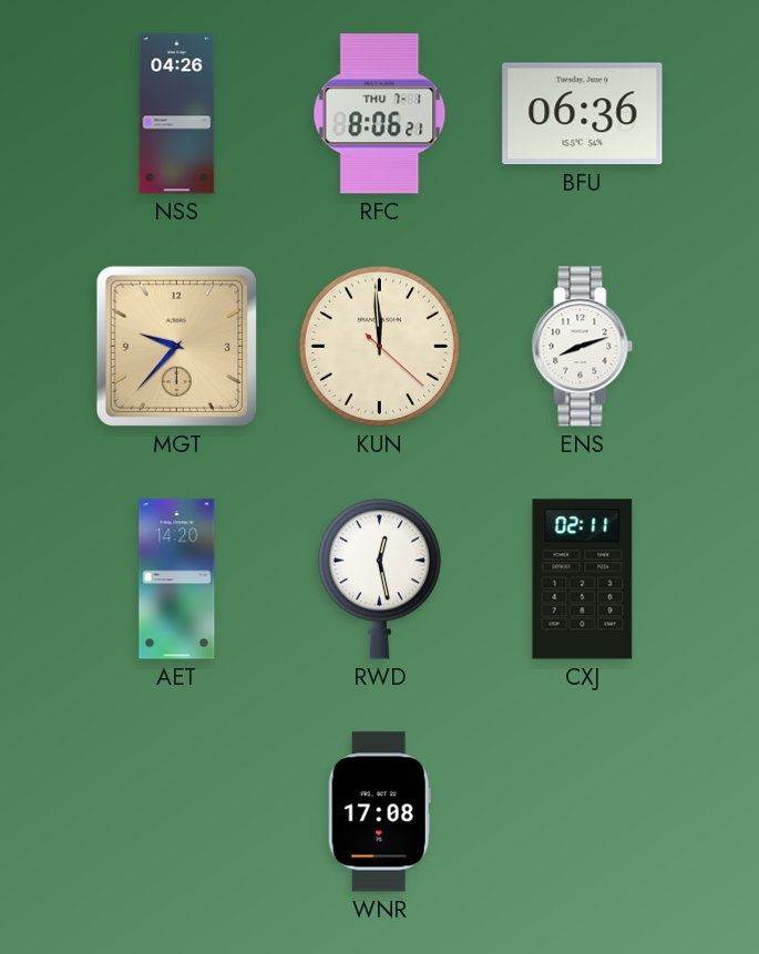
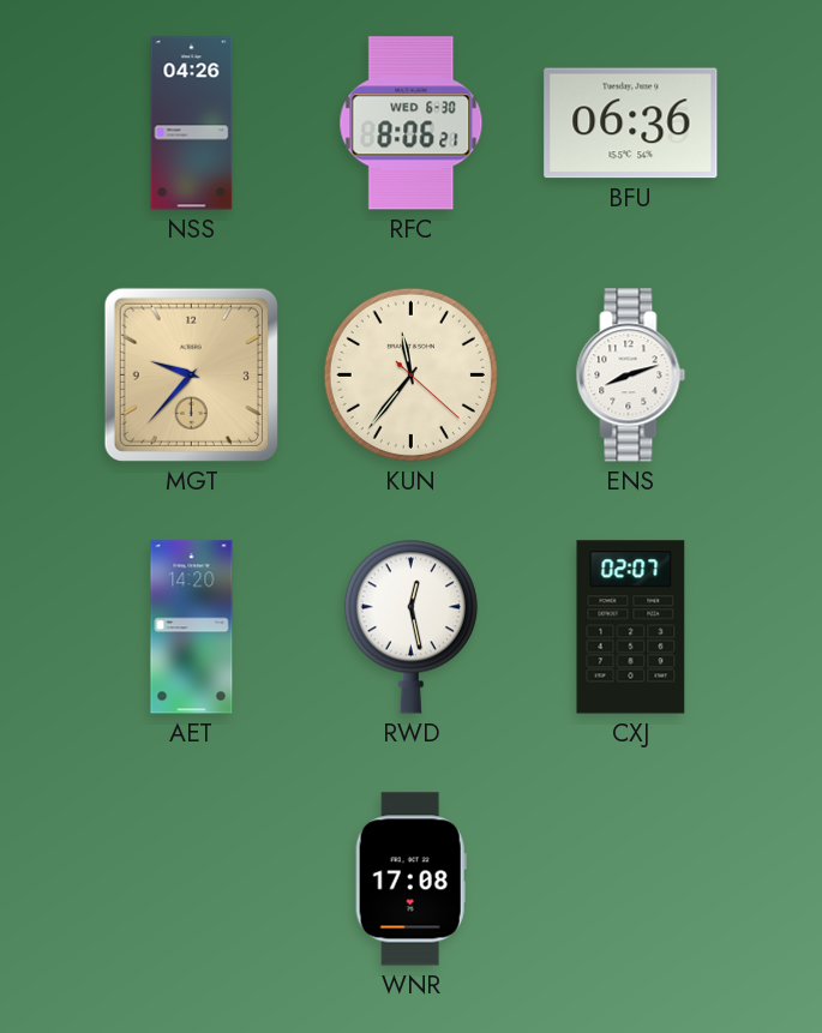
RFC date: THU 7-1 -> WED 6-30
KUN: 11:59 -> 11:36
CXJ: 02:11 -> 02:07
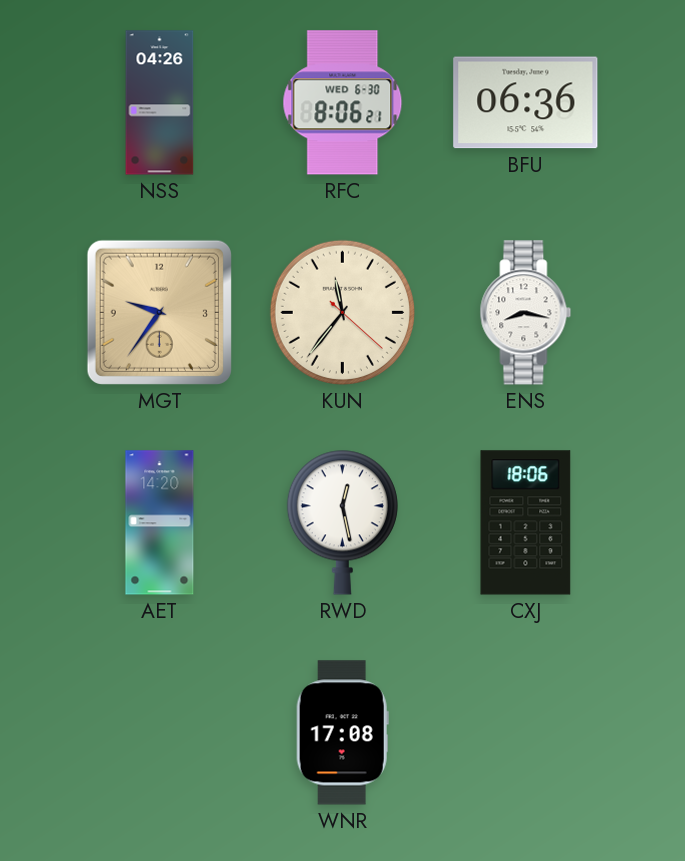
MGT: 9:37 -> 9:36
ENS: 8:12 -> 8:17
CXJ: 02:07 -> 18:06
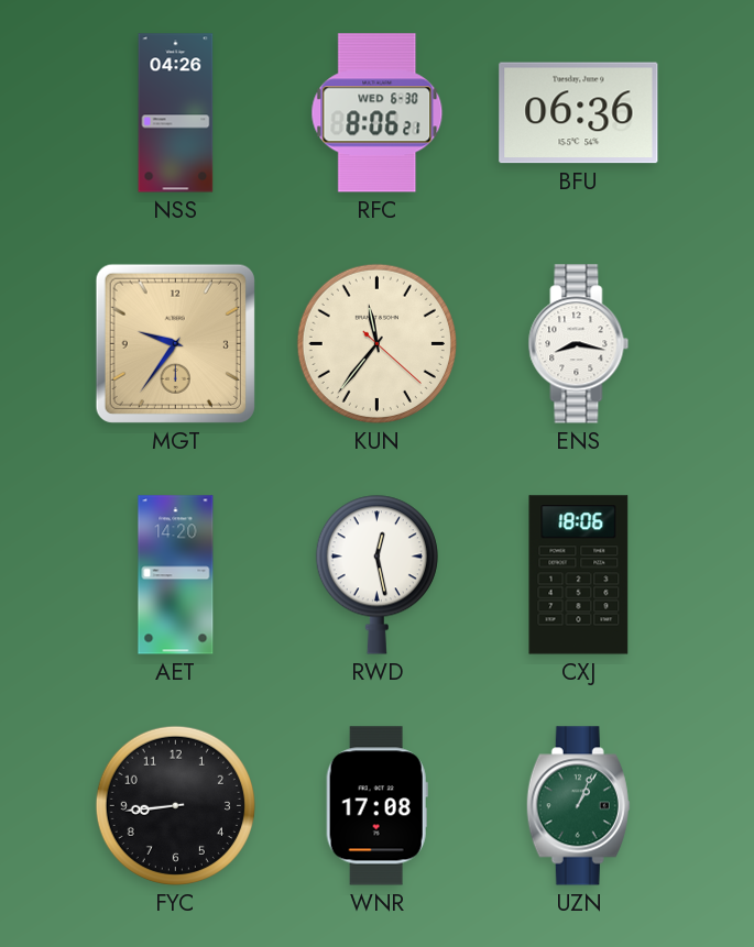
FYC: none -> 8:44
UZN: none -> 1:04
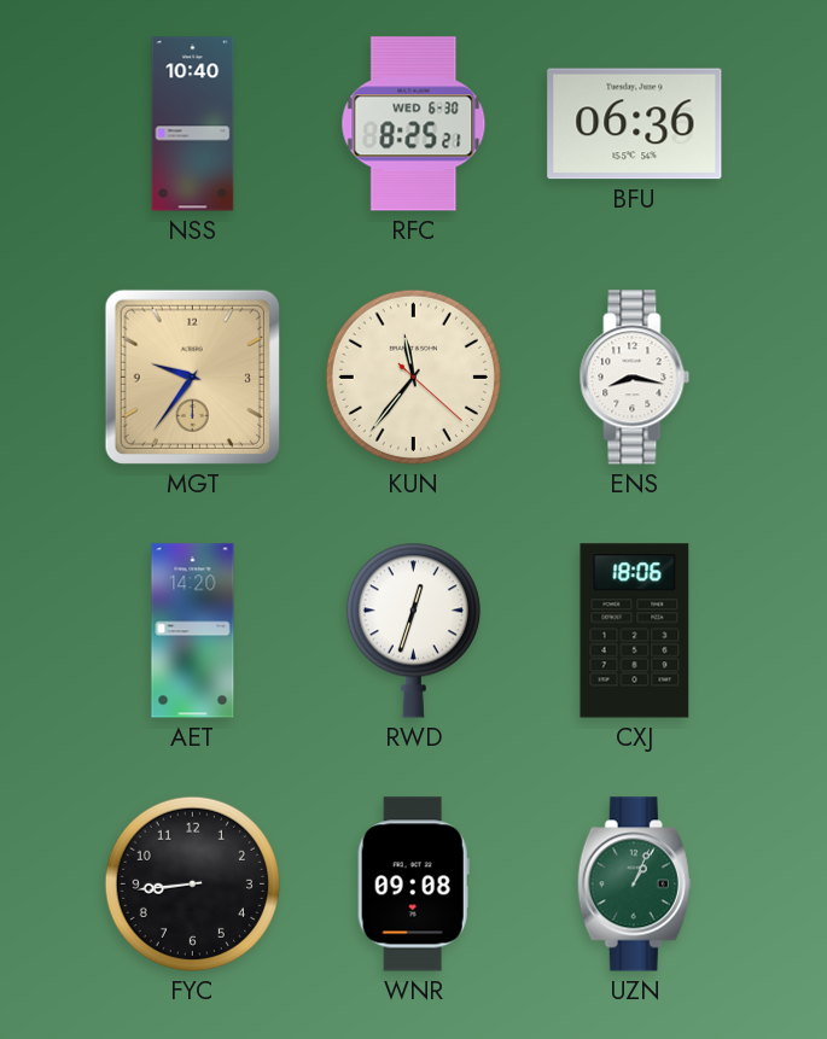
NSS: 04:26 -> 10:40
RFC: 8:06 -> 8:25
RWD: 12:28 -> 12:33
WNR: 17:08 -> 09:08
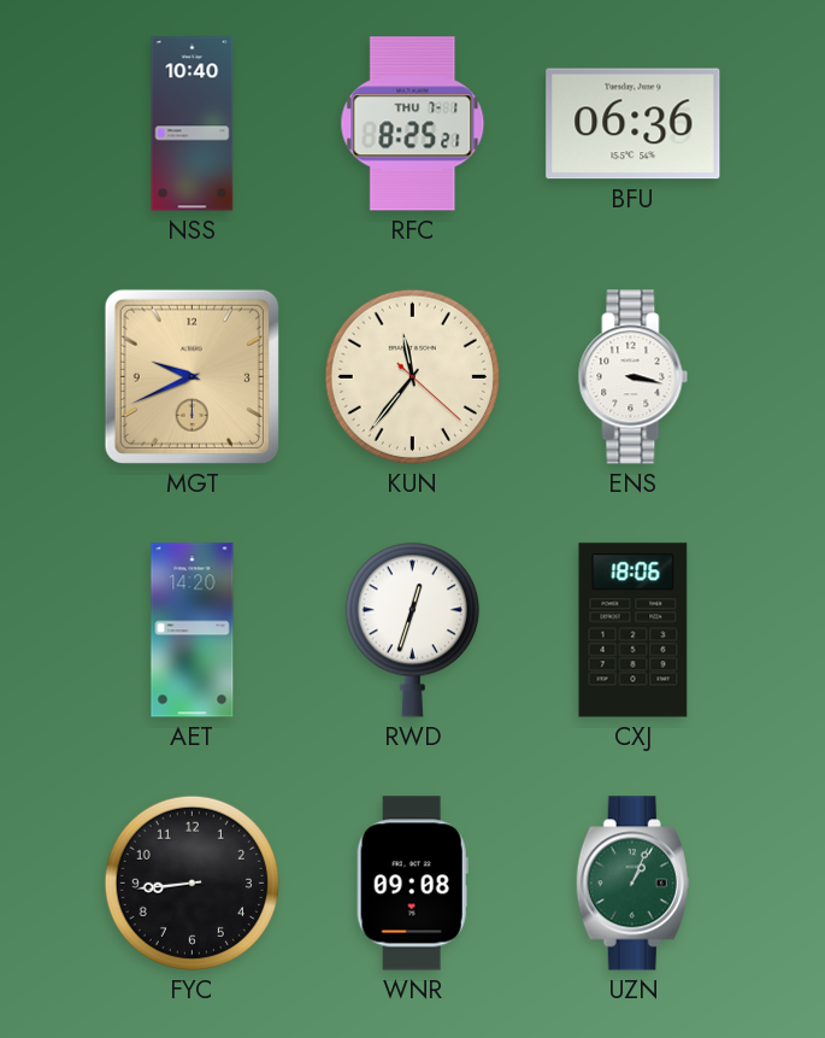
RFC date: WED 6-30 -> THU 7-1
MGT: 9:36 -> 9:41
ENS: 8:17 -> 3:17
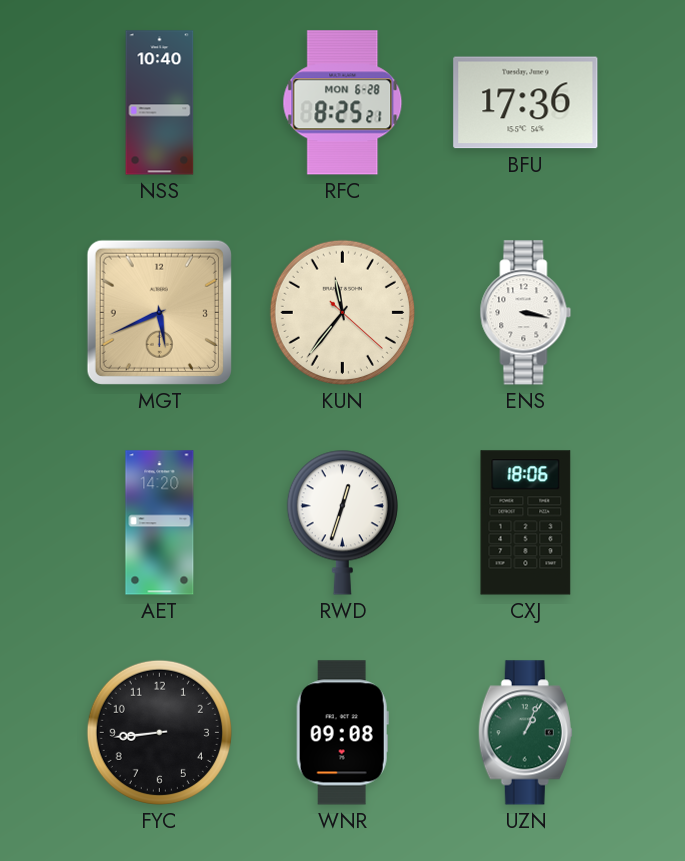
RFC date: THU 7-1 -> MON 6-28
BFU: 06:36 -> 17:36
MGT: 9:41 -> 5:41
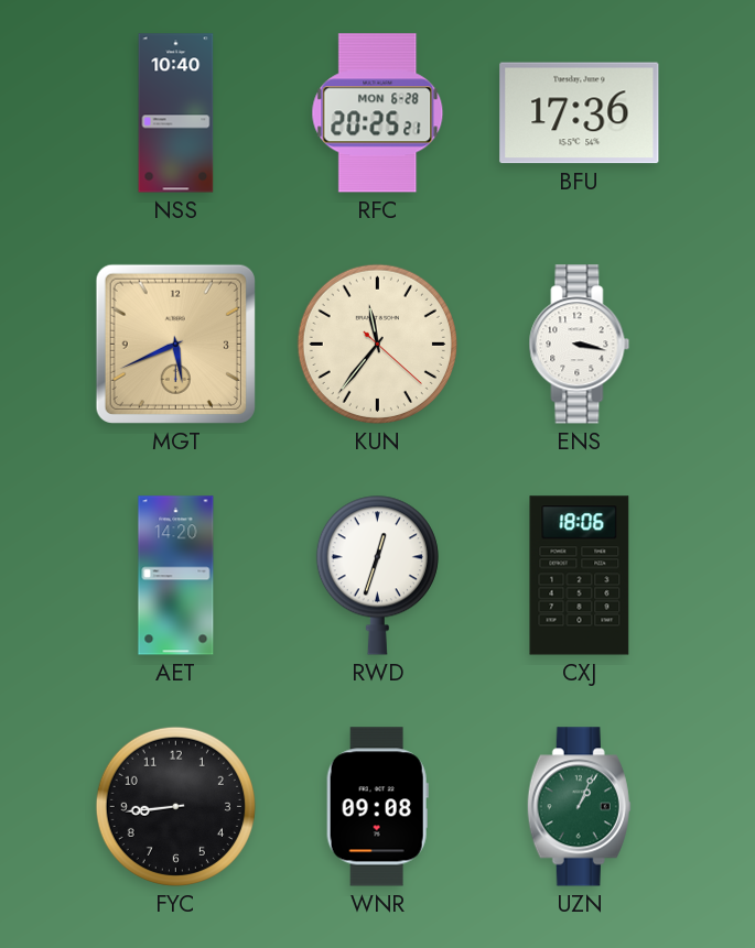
RFC: 8:25 -> 20:25
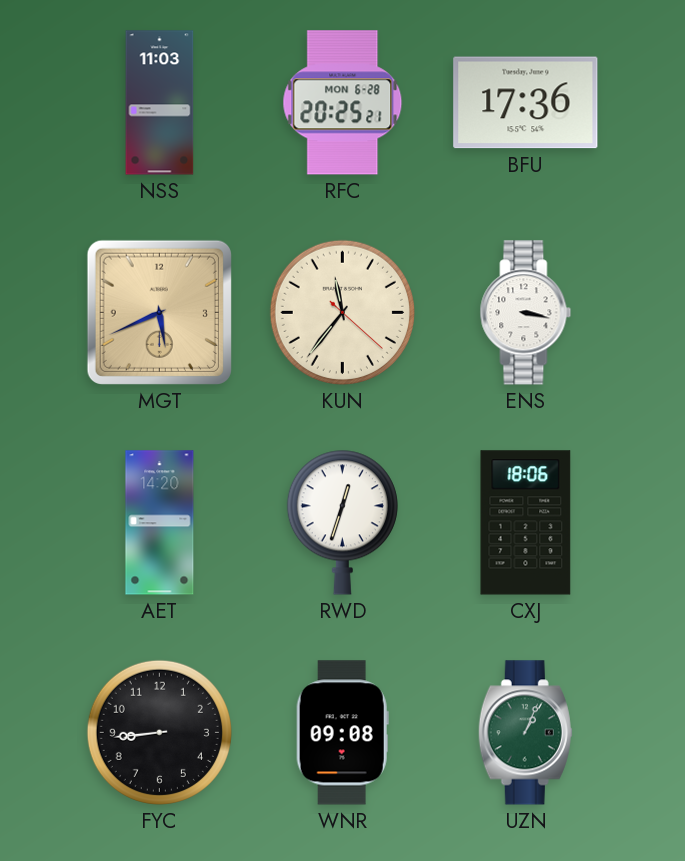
NSS: 10:40 -> 11:03
